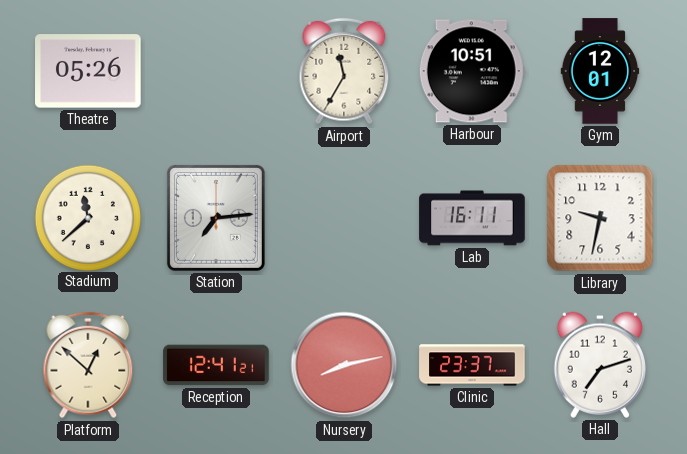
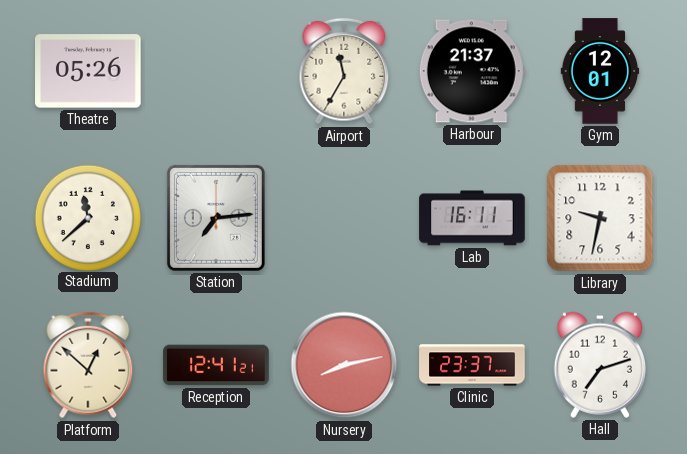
Harbour: 10:51 -> 21:37
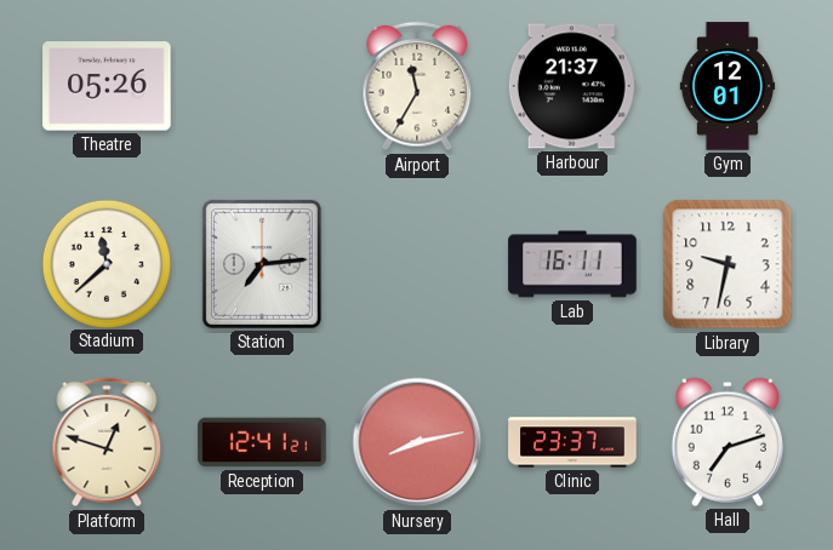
Platform: 12:52 -> 12:48
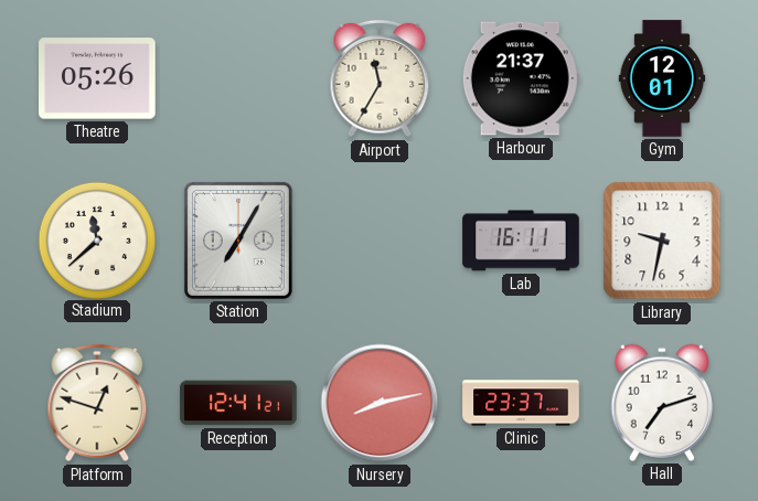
Station: 7:14 -> 7:05
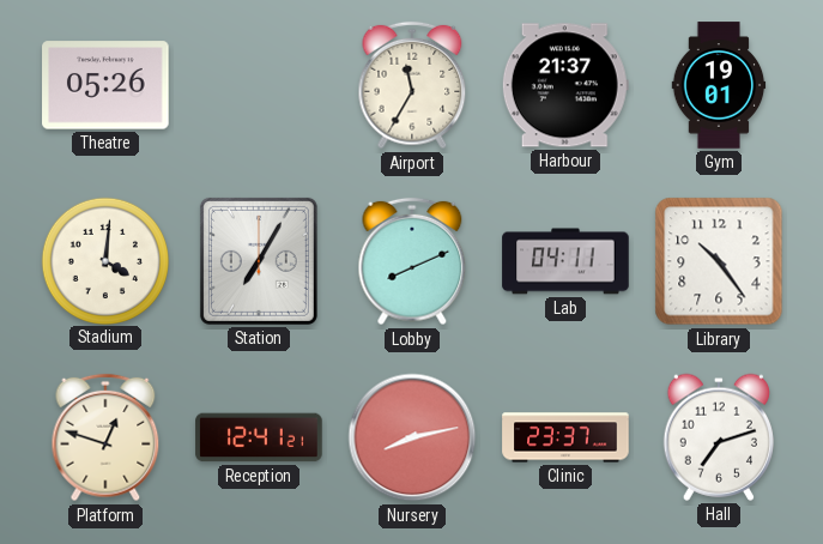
Gym: 12:01 -> 19:01
Stadium: 11:38 -> 4:01
Lobby: none -> 8:11
Lab: 16:11 -> 04:11
Library: 9:32 -> 10:24
